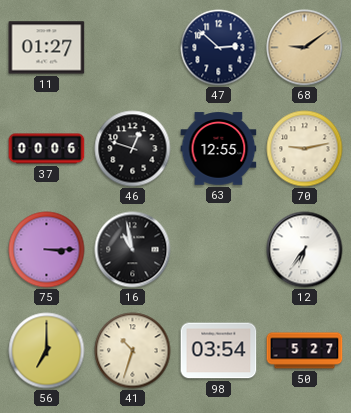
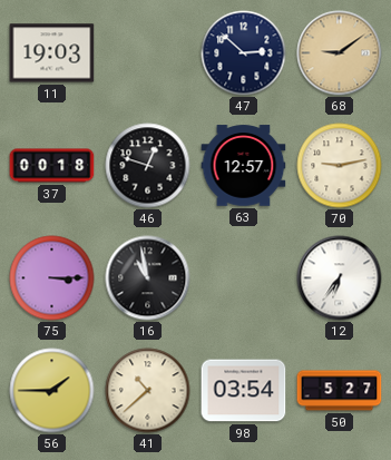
11: 01:27 -> 19:03
37: 00:06 -> 00:18
63: 12:55 -> 12:57
56: 7:00 -> 1:45
41: 10:33 -> 10:38
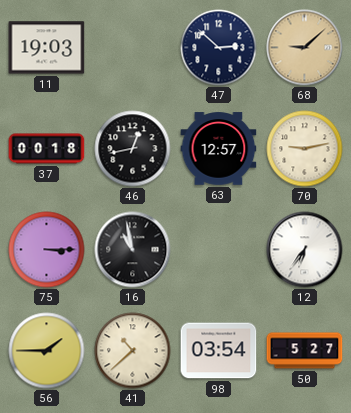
68: 9:09 -> 9:08
46: 12:48 -> 12:43
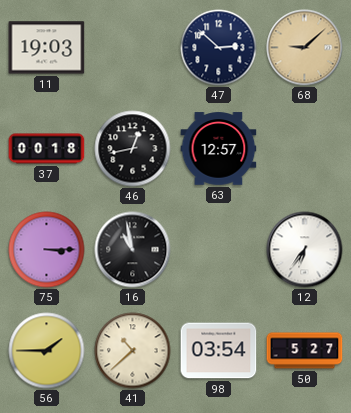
70: 9:13 -> none
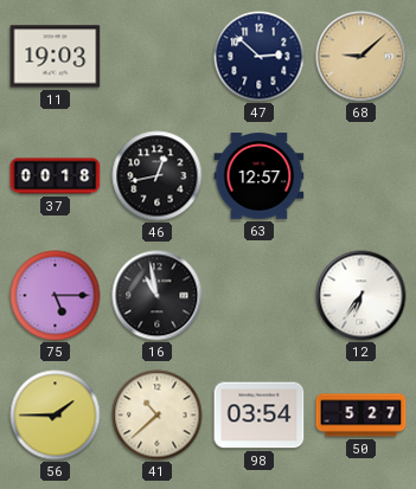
75: 3:15 -> 5:15
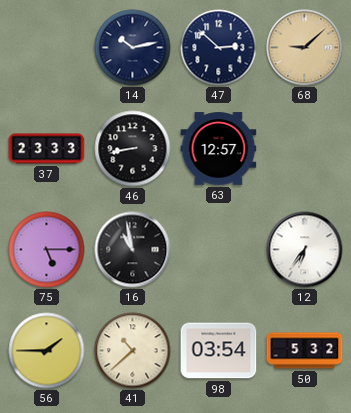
11: 19:03 -> none
14: none -> 10:13
37: 00:18 -> 23:33
46: 12:43 -> 8:43
50: 5:27 -> 5:32
